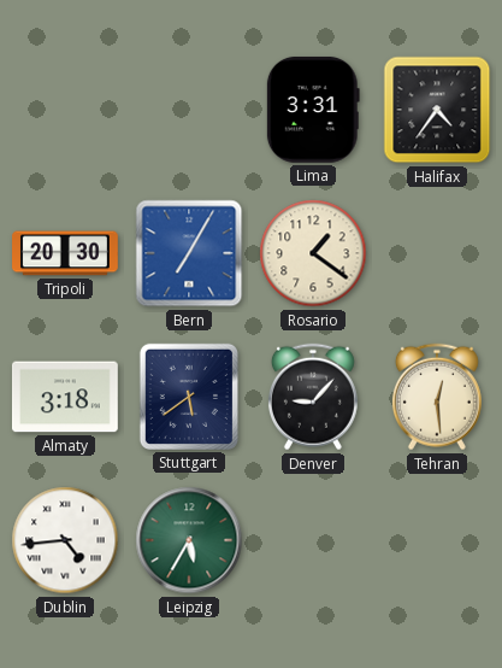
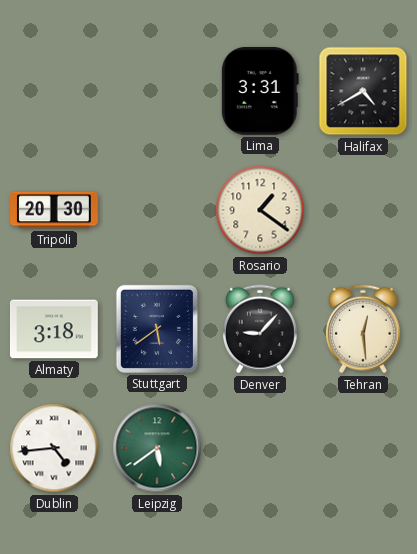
Halifax: 4:36 -> 4:40
Bern: 7:05 -> none
Leipzig: 5:35 -> 5:39
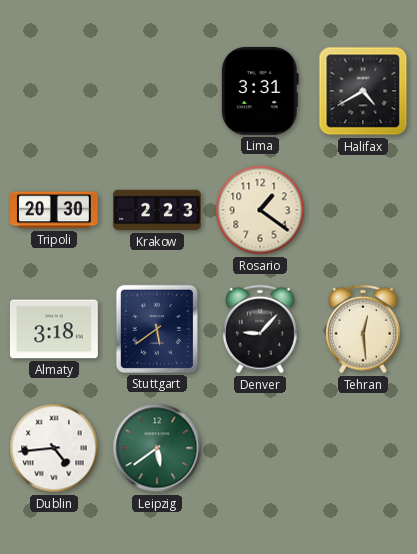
Krakow: none -> 2:23
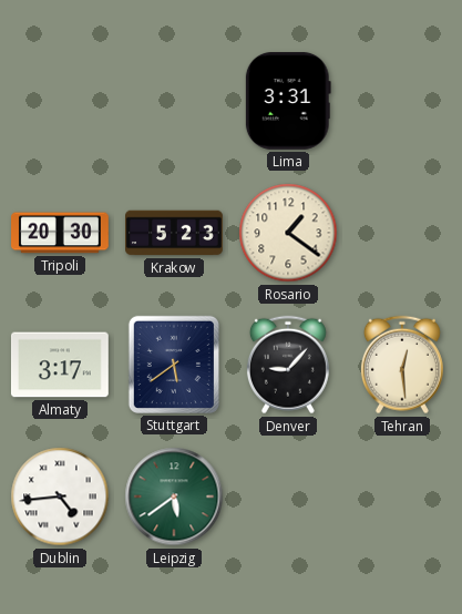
Halifax: 4:40 -> none
Krakow: 2:23 -> 5:23
Almaty: 3:18 -> 3:17
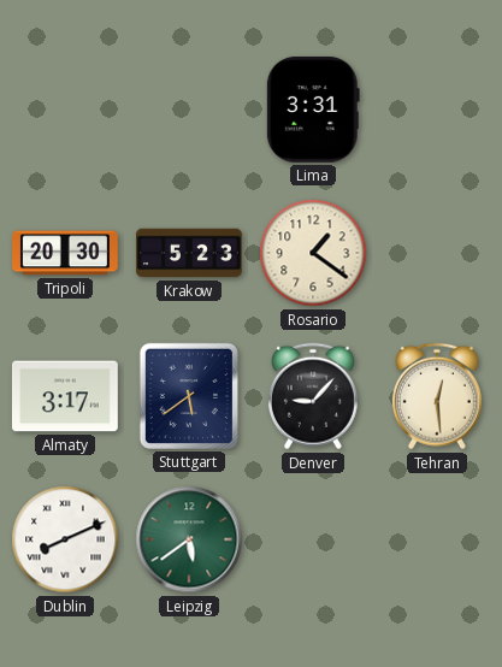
Dublin: 4:44 -> 8:11
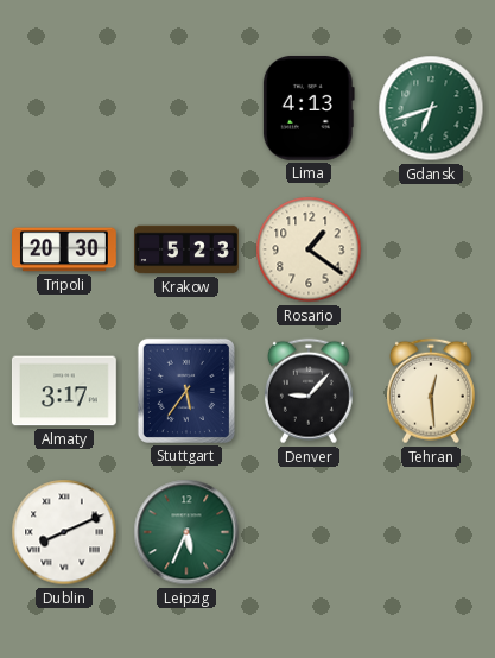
Lima: 3:31 -> 4:13
Gdansk: none -> 6:42
Stuttgart: 5:39 -> 5:36
Leipzig: 5:39 -> 5:34
